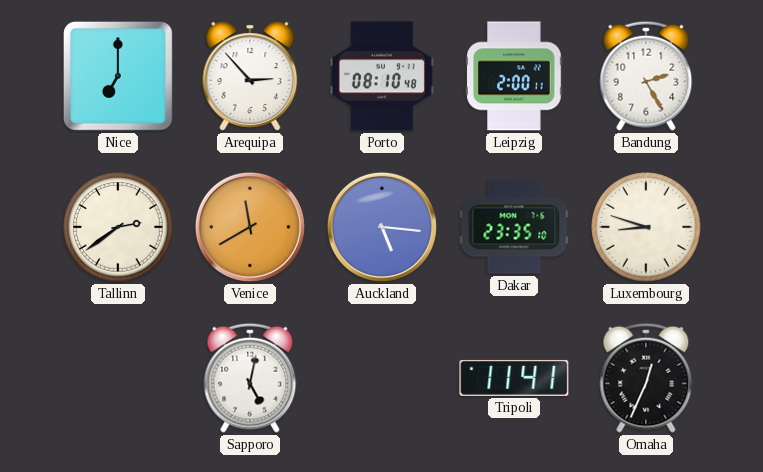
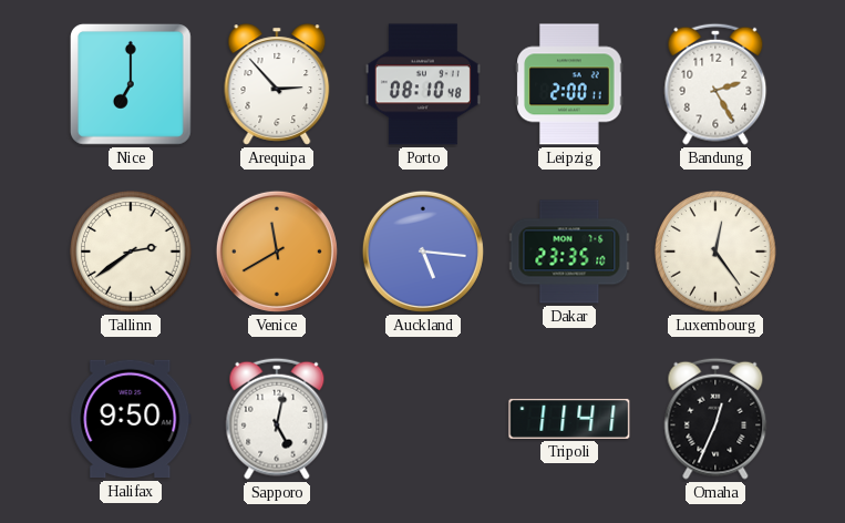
Luxembourg: 8:48 -> 12:24
Halifax: none -> 9:50
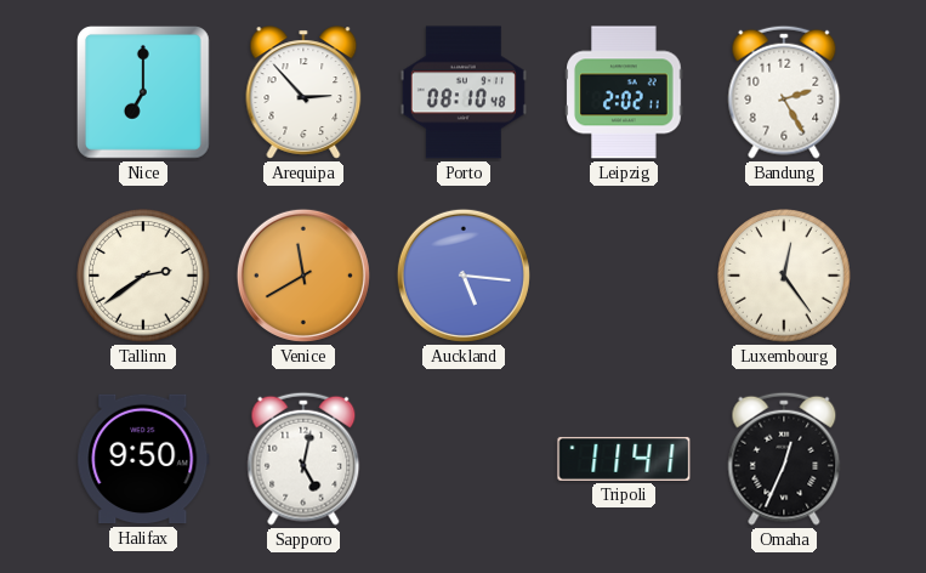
Leipzig: 2:00 -> 2:02
Dakar: 23:35 -> none
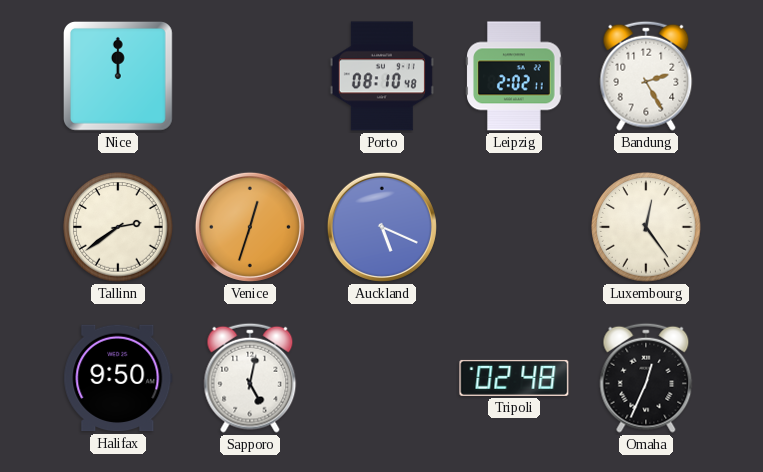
Nice: 7:00 -> 12:00
Arequipa: 2:53 -> none
Venice: 11:40 -> 12:33
Auckland: 5:16 -> 5:19
Tripoli: 11:41 -> 02:48
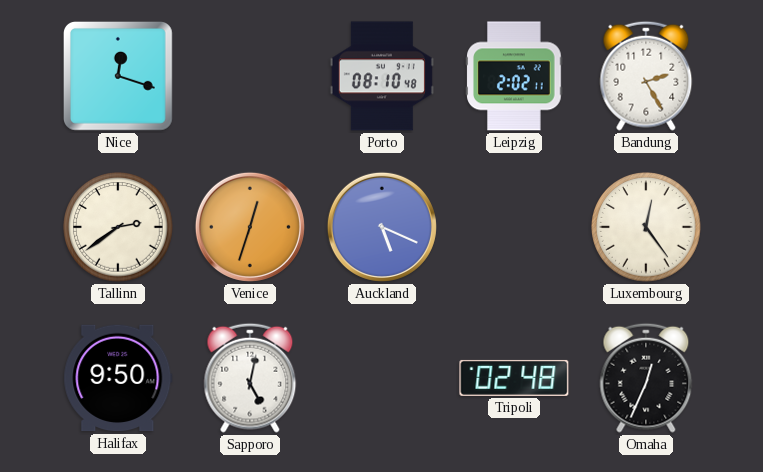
Nice: 12:00 -> 12:18
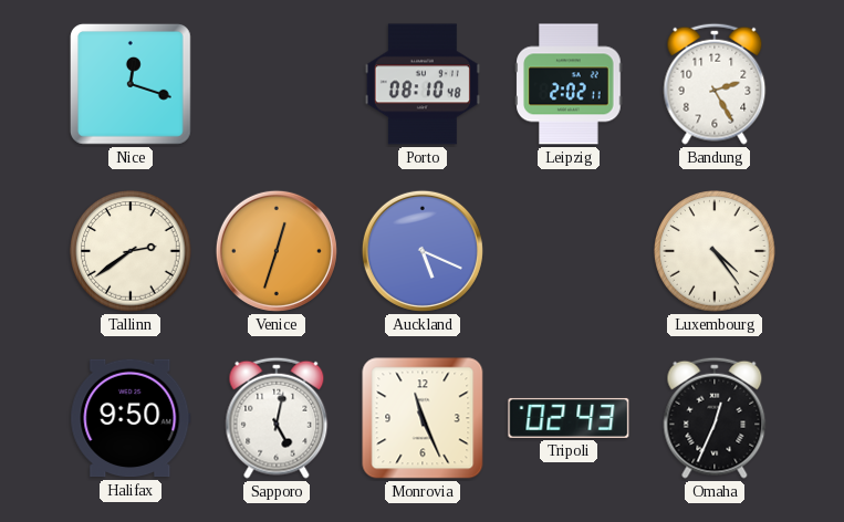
Luxembourg: 12:24 -> 4:24
Monrovia: none -> 11:26
Tripoli: 02:48 -> 02:43
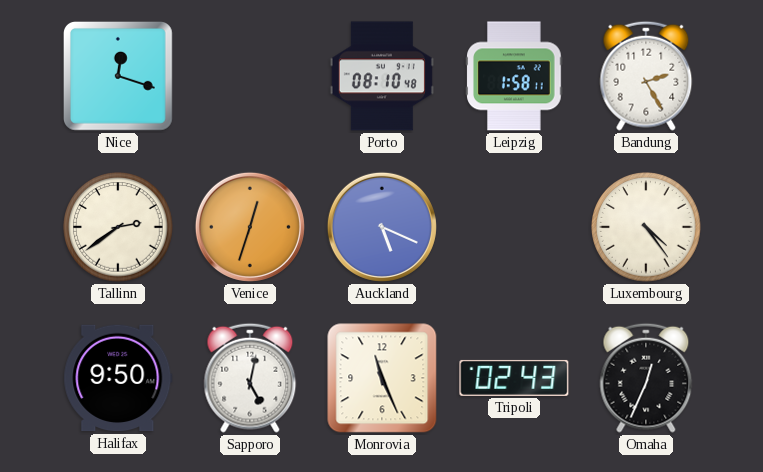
Leipzig: 2:02 -> 1:58
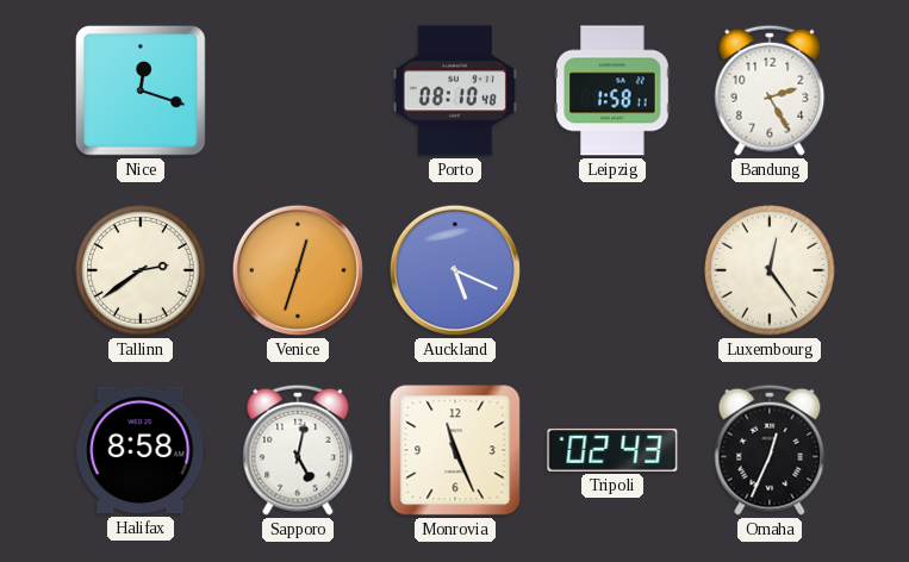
Luxembourg: 4:24 -> 12:24
Halifax: 9:50 -> 8:58
